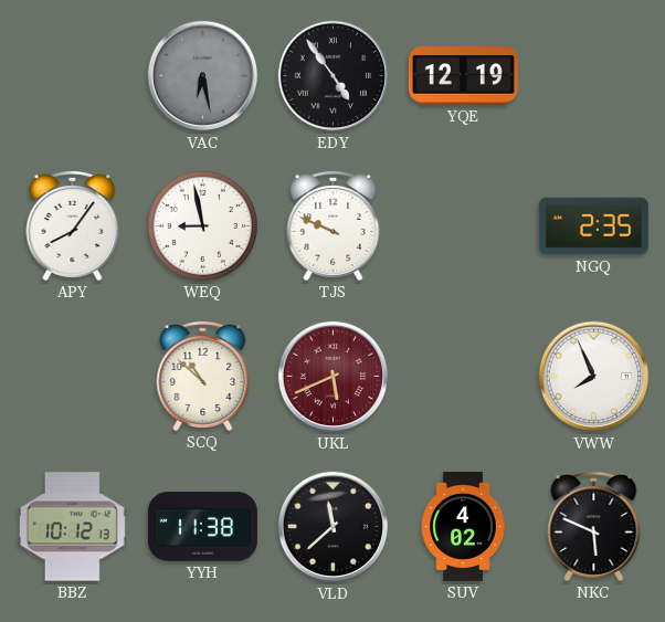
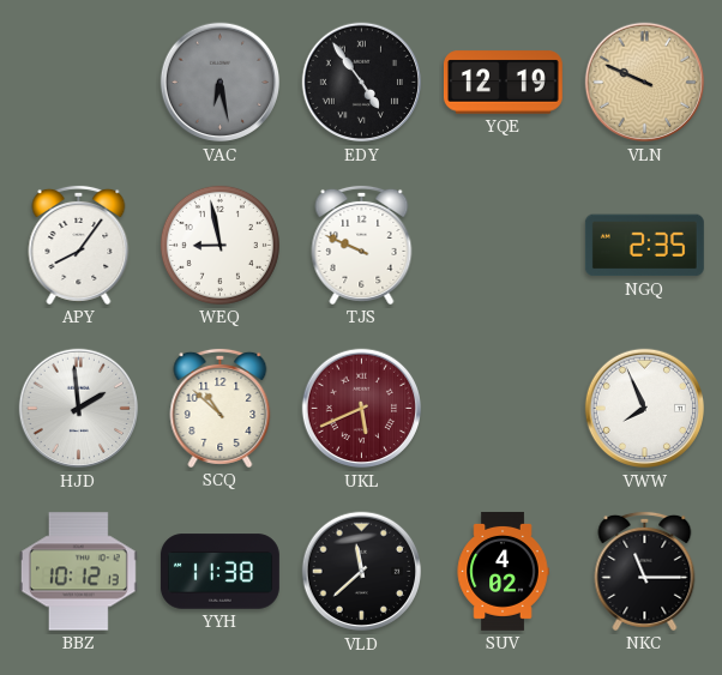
VLN: none -> 9:49
HJD: none -> 1:59
NKC: 5:49 -> 11:15
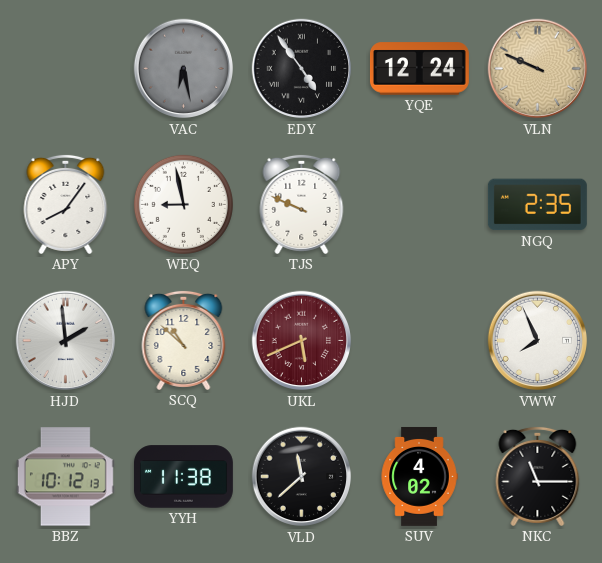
YQE: 12:19 -> 12:24
